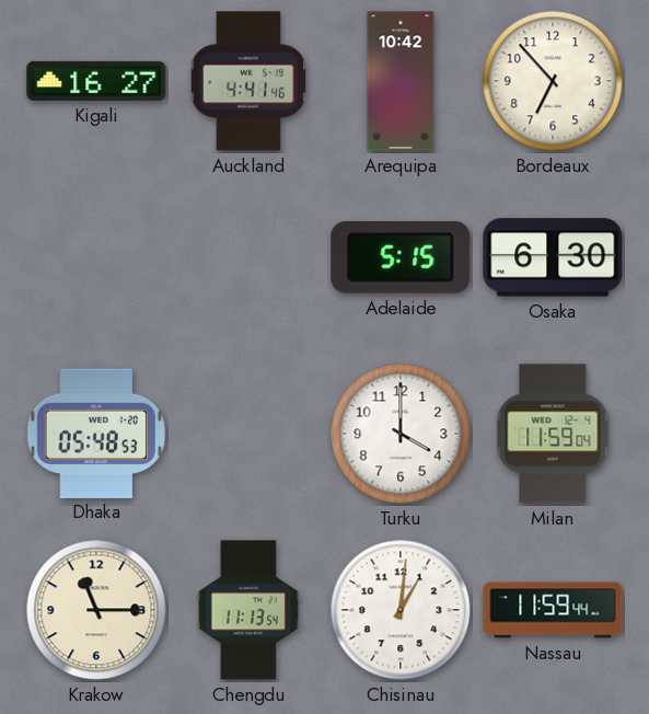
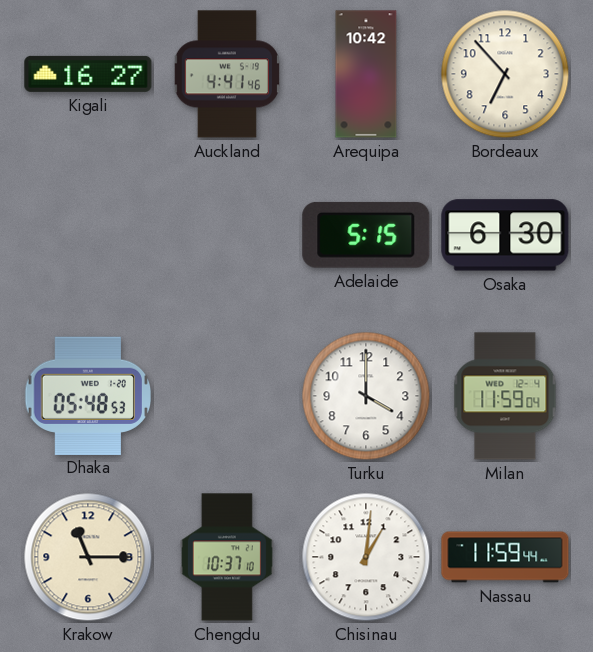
Chengdu: 11:13 -> 10:37
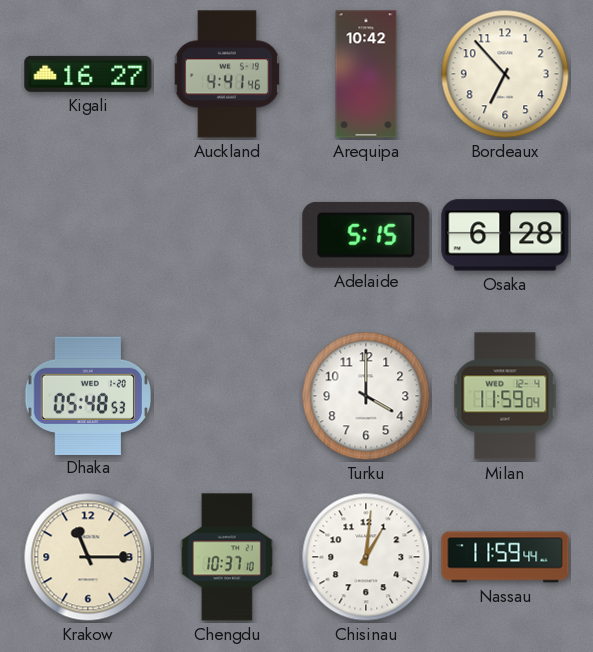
Osaka: 6:30 -> 6:28
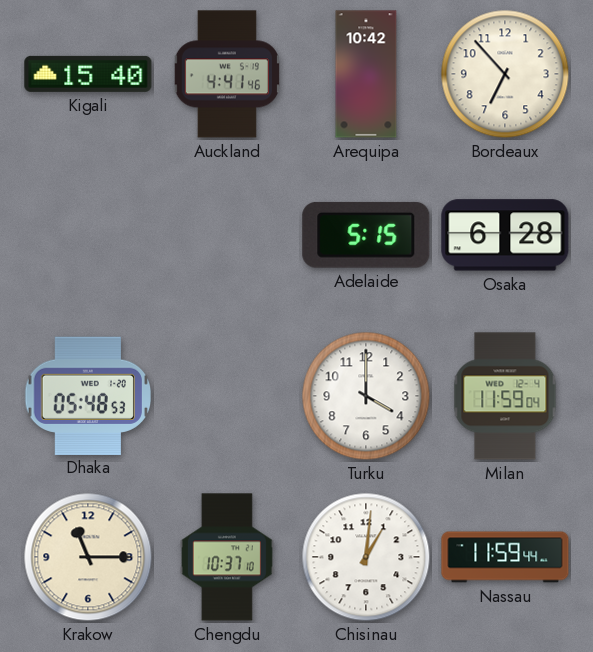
Kigali: 16:27 -> 15:40
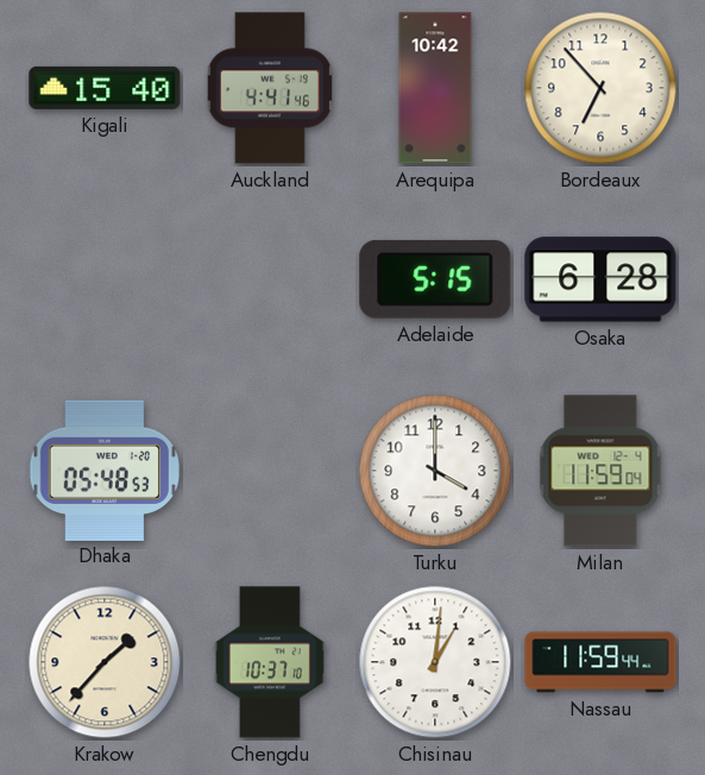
Krakow: 11:15 -> 1:37
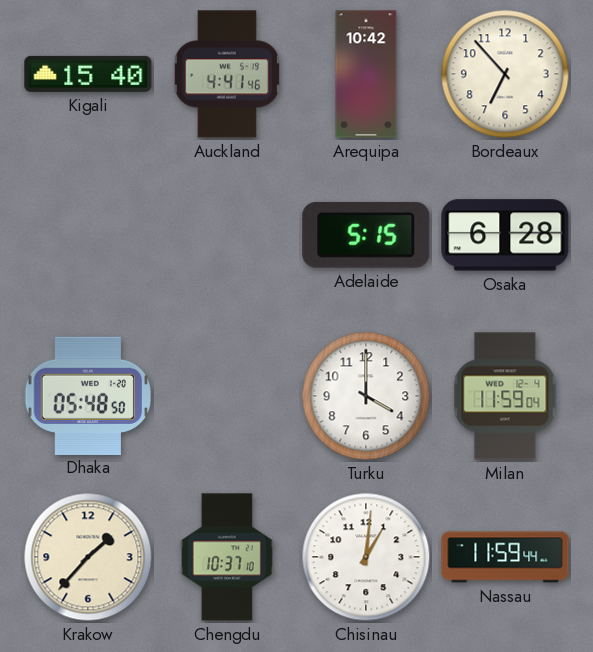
Dhaka: 05:48:53 -> 05:48:50
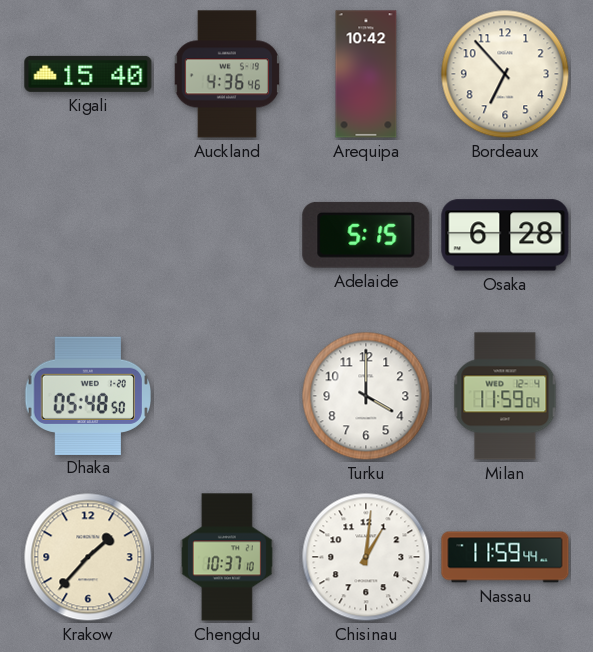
Auckland: 4:41 -> 4:36
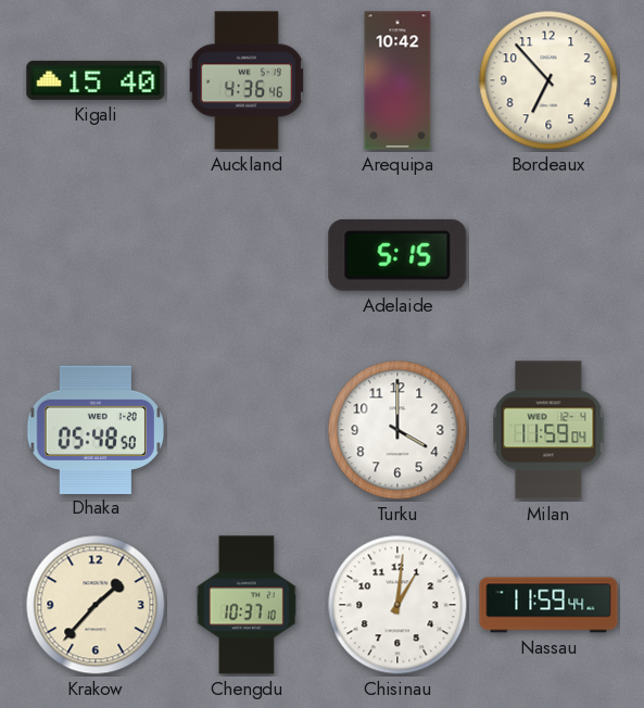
Osaka: 6:28 -> none
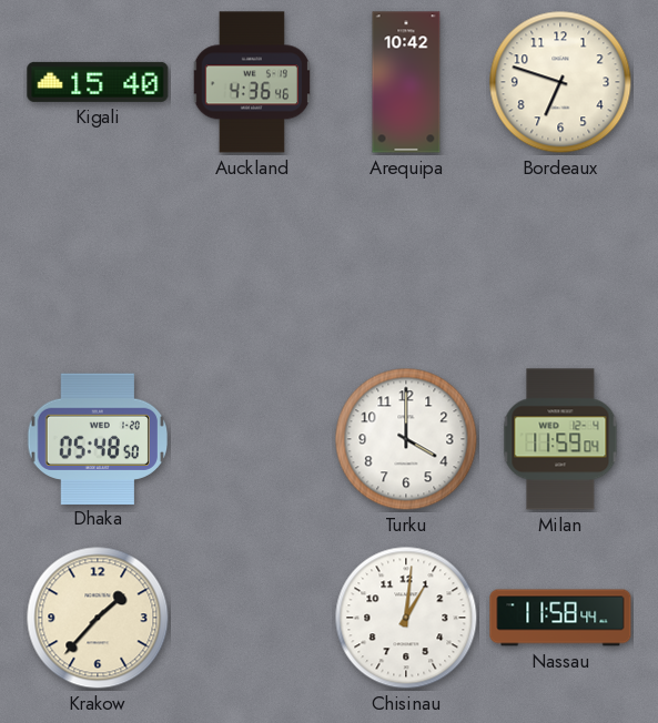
Bordeaux: 6:53 -> 6:48
Adelaide: 5:15 -> none
Chengdu: 10:37 -> none
Nassau: 11:59 -> 11:58
